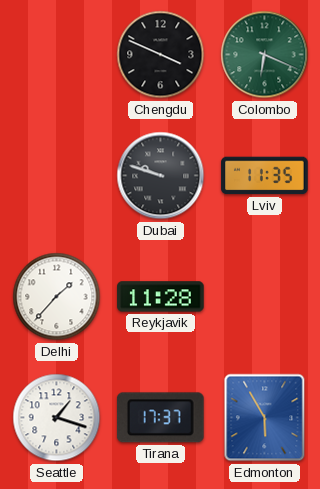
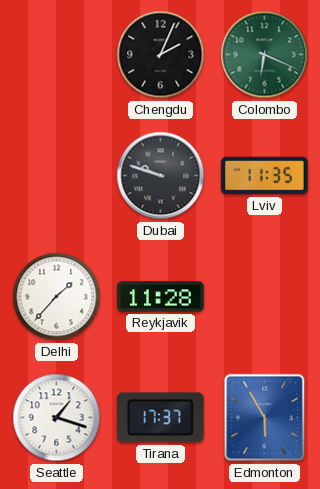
Chengdu: 3:49 -> 2:04
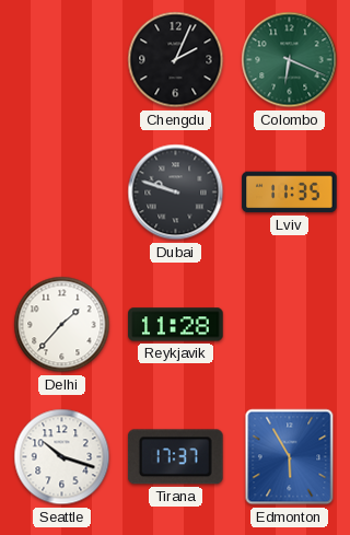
Seattle: 1:18 -> 10:18
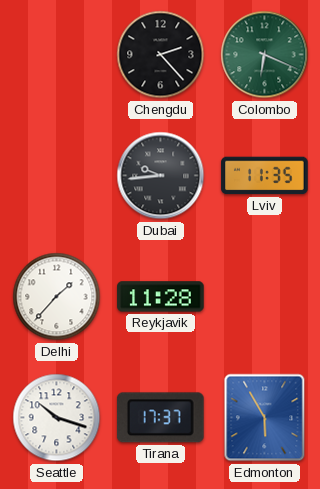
Chengdu: 2:04 -> 2:23
Dubai: 9:48 -> 9:44
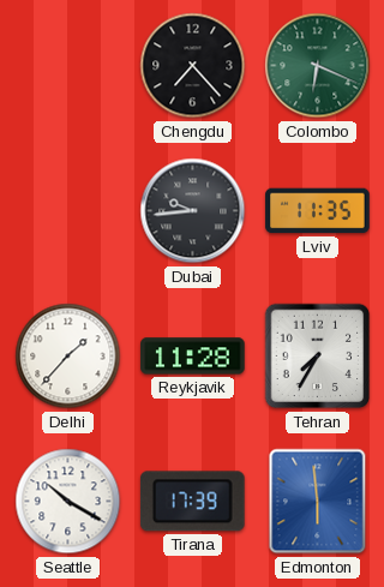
Chengdu: 2:23 -> 7:23
Tehran: none -> 7:35
Seattle: 10:18 -> 10:20
Tirana: 17:37 -> 17:39
Edmonton: 5:55 -> 5:59
